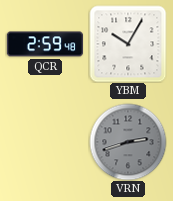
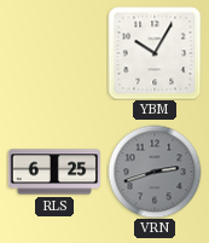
QCR: 2:59 -> none
RLS: none -> 6:25
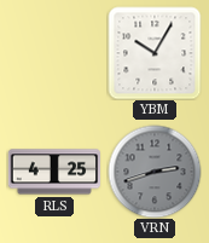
RLS: 6:25 -> 4:25
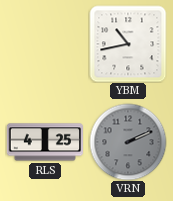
YBM: 10:05 -> 10:43
VRN: 2:42 -> 2:11
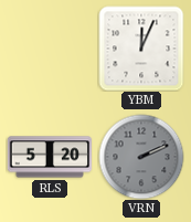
YBM: 10:43 -> 12:04
RLS: 4:25 -> 5:20
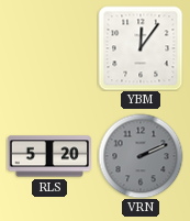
YBM: 12:04 -> 12:06
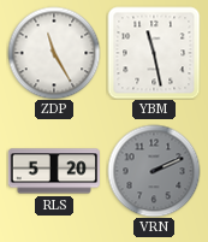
ZDP: none -> 11:25
YBM: 12:06 -> 11:28
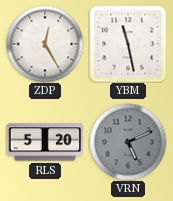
ZDP: 11:25 -> 12:25
VRN: 2:11 -> 5:11
